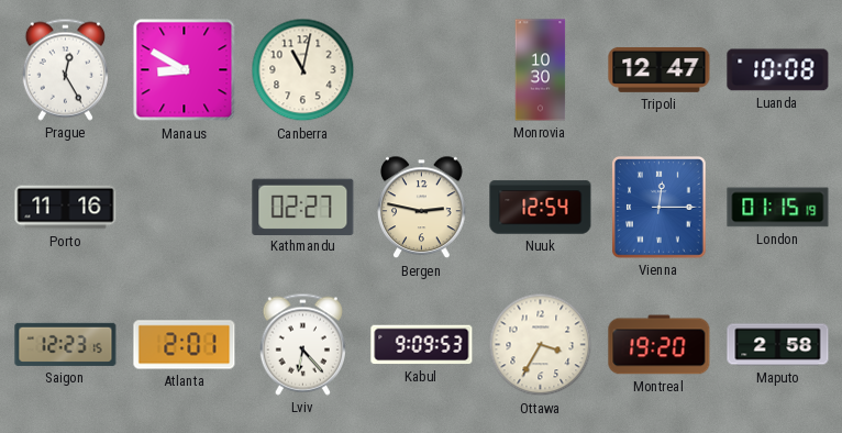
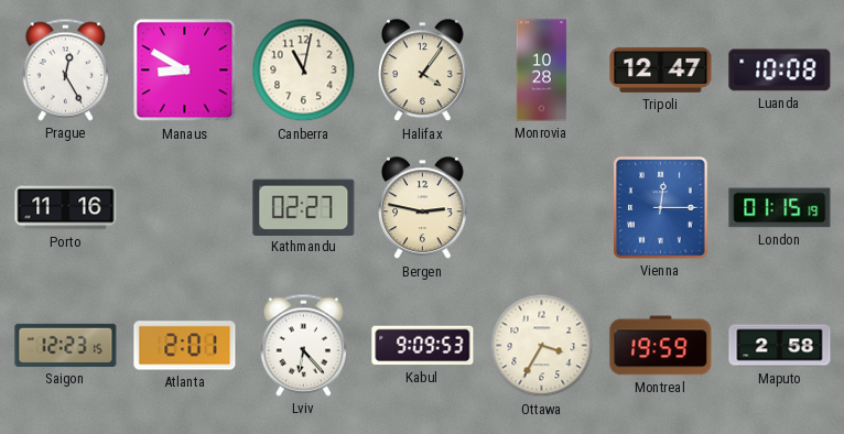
Halifax: none -> 4:06
Monrovia: 10:30 -> 10:28
Nuuk: 12:54 -> none
Montreal: 19:20 -> 19:59
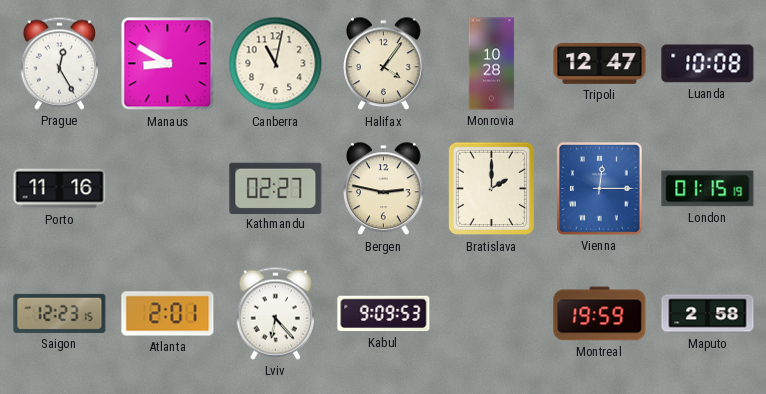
Bratislava: none -> 2:00
Ottawa: 3:35 -> none
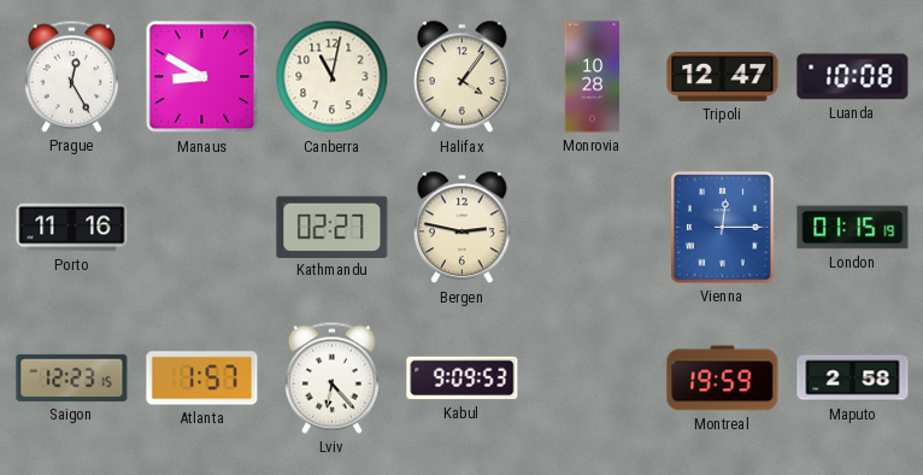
Bratislava: 2:00 -> none
Atlanta: 2:01 -> 1:57
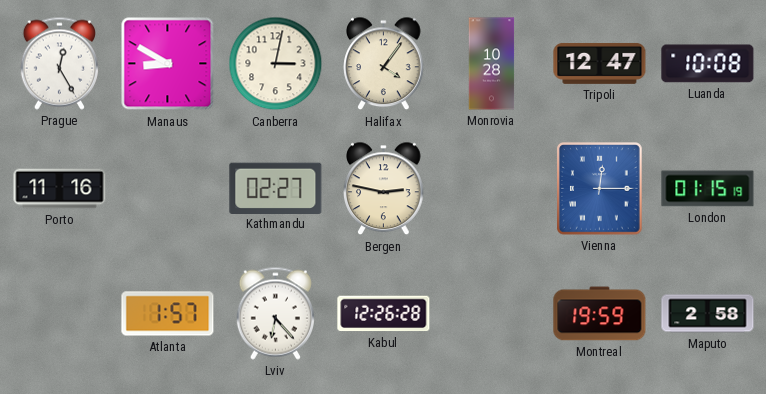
Canberra: 11:02 -> 3:02
Saigon: 12:23 -> none
Kabul: 9:09 -> 12:26
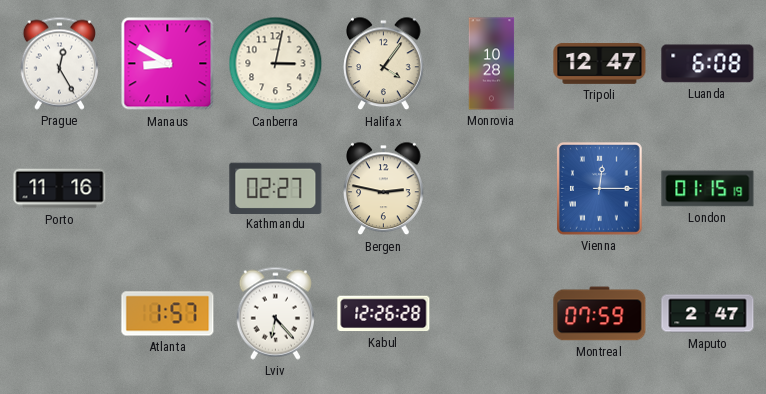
Luanda: 10:08 -> 6:08
Montreal: 19:59 -> 07:59
Maputo: 2:58 -> 2:47
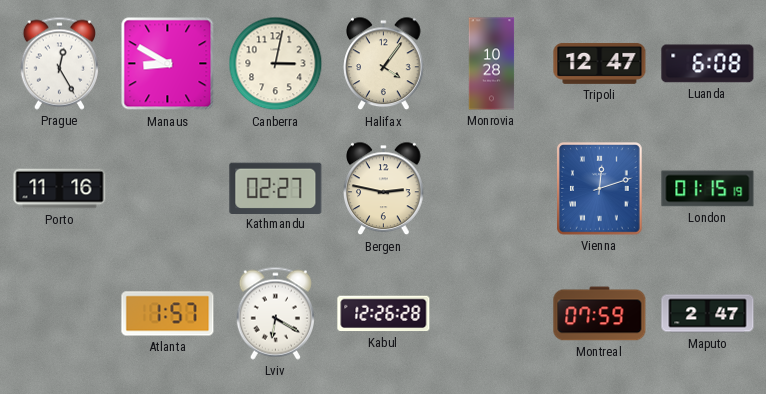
Vienna: 12:15 -> 12:12
Lviv: 6:23 -> 6:20
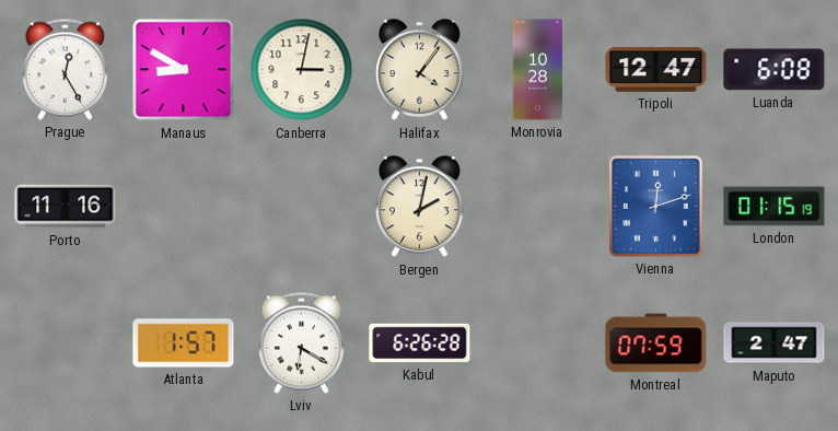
Kathmandu: 02:27 -> none
Bergen: 2:47 -> 2:02
Kabul: 12:26 -> 6:26
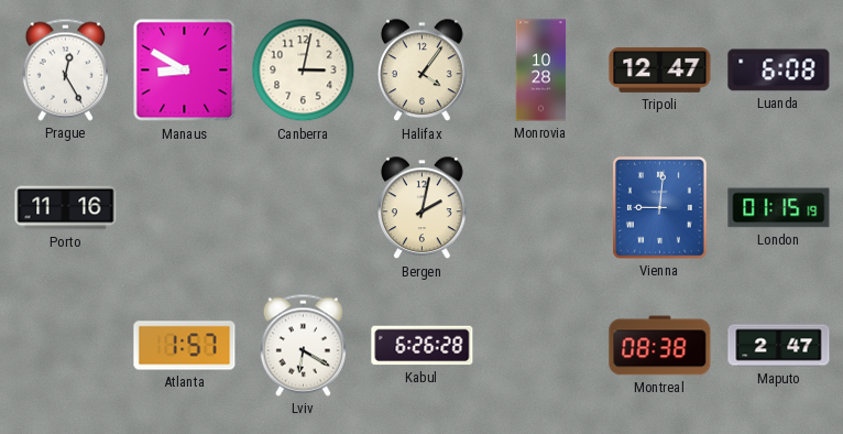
Vienna: 12:12 -> 9:01
Montreal: 07:59 -> 08:38
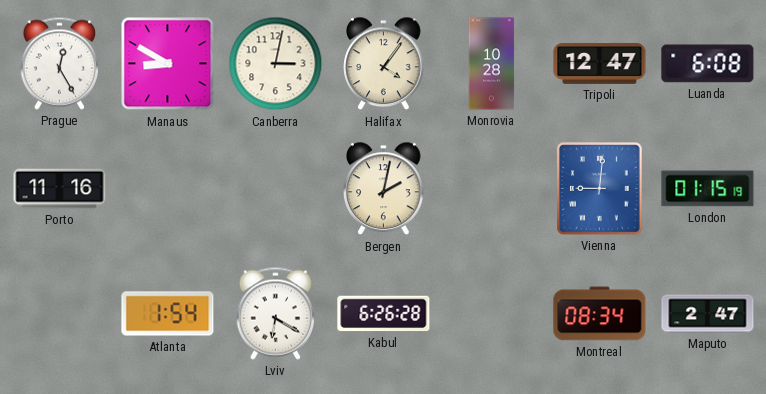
Atlanta: 1:57 -> 1:54
Montreal: 08:38 -> 08:34
